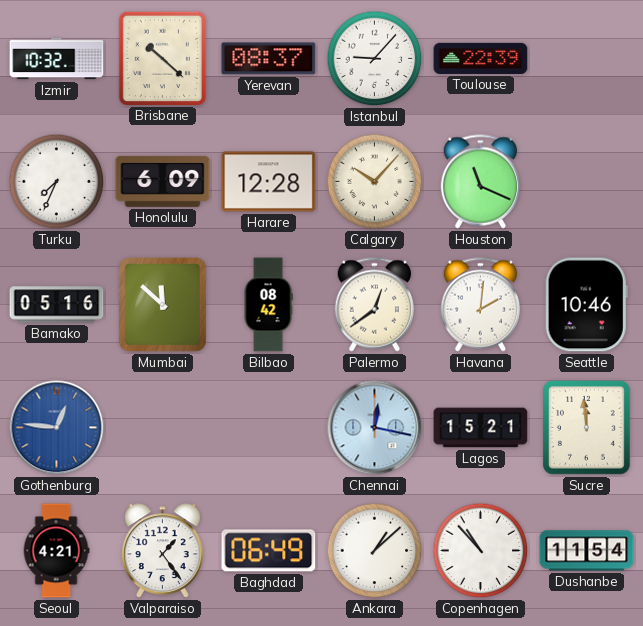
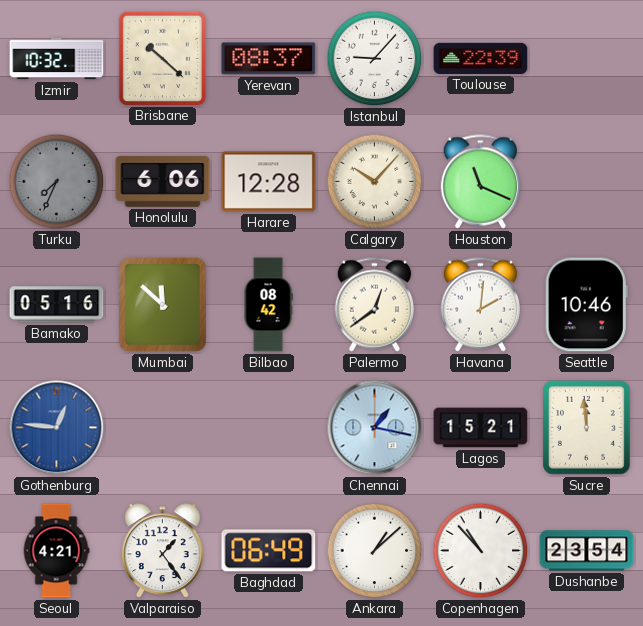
Turku dial: white -> grey
Honolulu: 6:09 -> 6:06
Chennai: 12:17 -> 1:17
Dushanbe: 11:54 -> 23:54
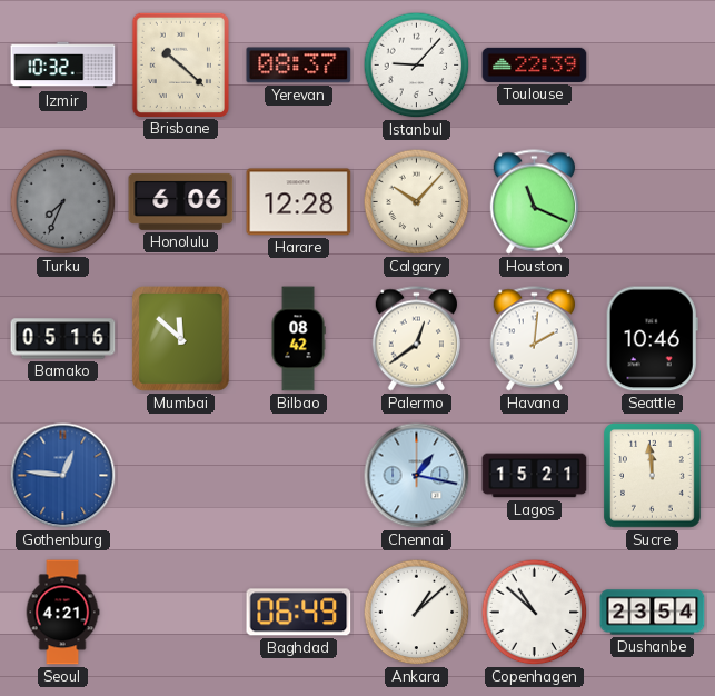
Valparaiso: 1:24 -> none
Copenhagen: 10:53 -> 10:52
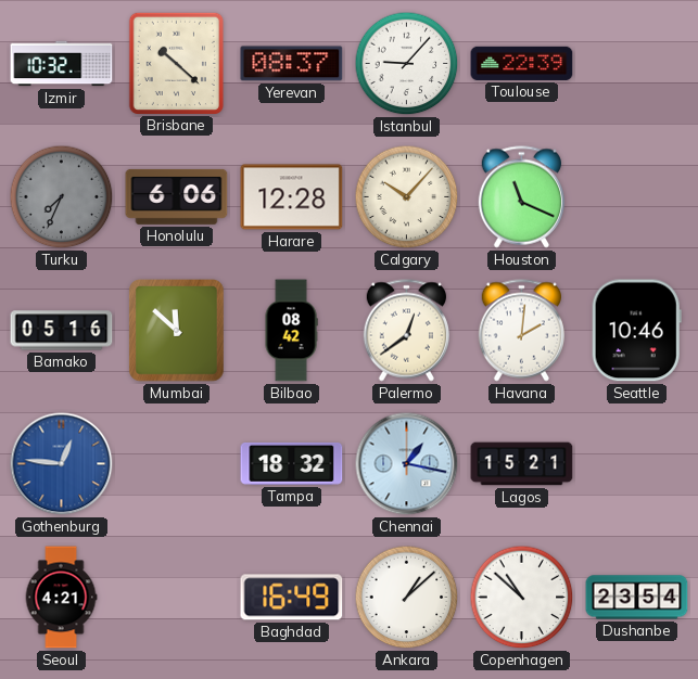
Tampa: none -> 18:32
Sucre: 11:59 -> none
Baghdad: 06:49 -> 16:49
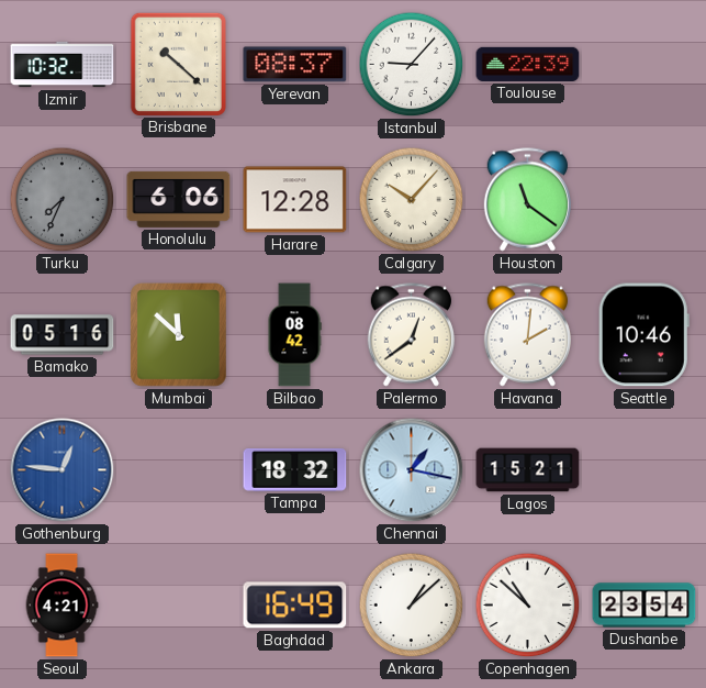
Houston: 11:19 -> 11:21
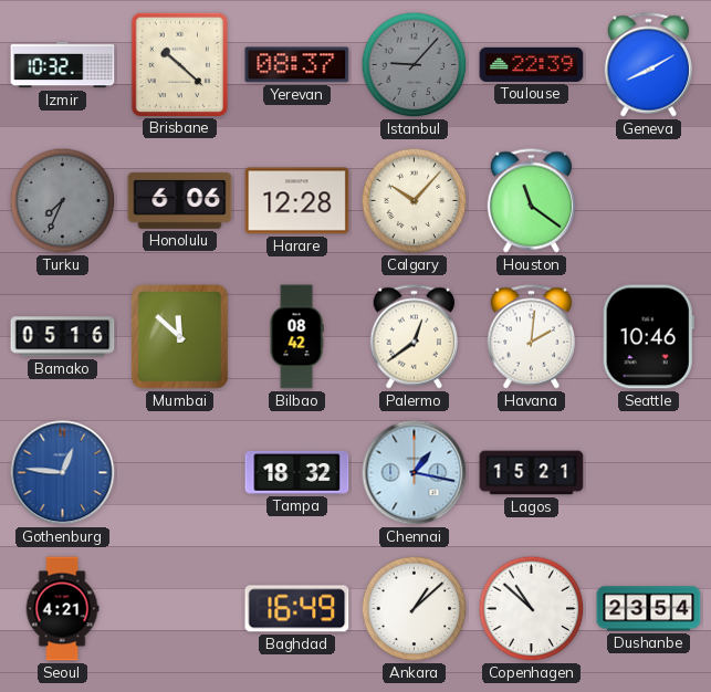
Istanbul dial: white -> grey
Geneva: none -> 8:10
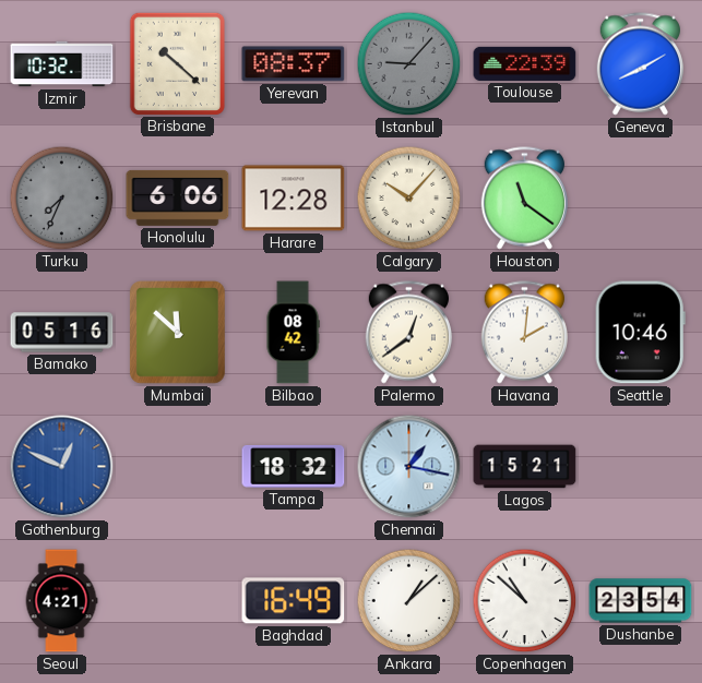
Gothenburg: 12:46 -> 12:49
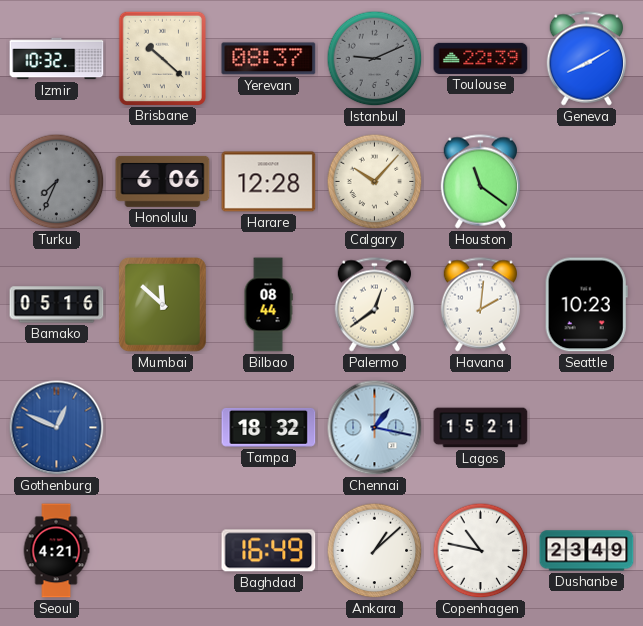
Istanbul: 9:07 -> 9:11
Bilbao: 08:42 -> 08:44
Seattle: 10:46 -> 10:23
Copenhagen: 10:52 -> 10:47
Dushanbe: 23:54 -> 23:49
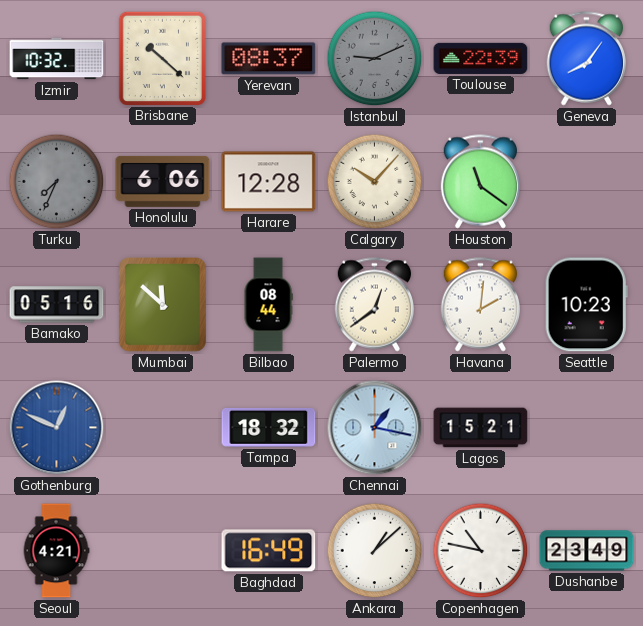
Geneva: 8:10 -> 8:06
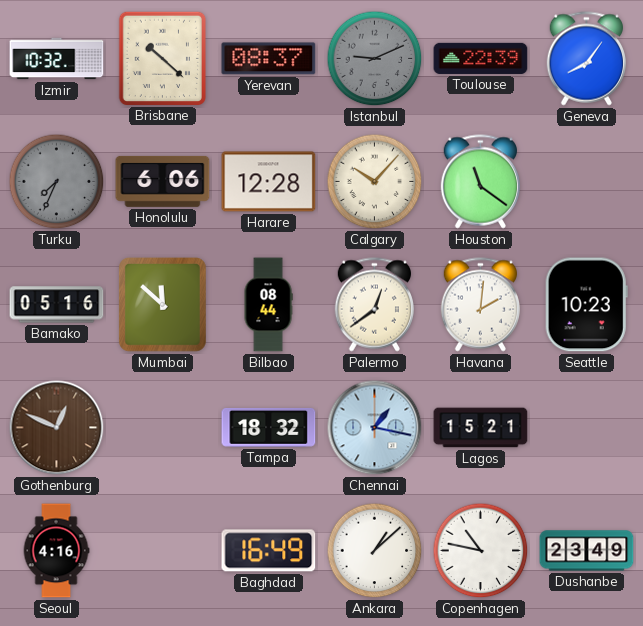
Gothenburg dial: blue -> brown
Seoul: 4:21 -> 4:16
